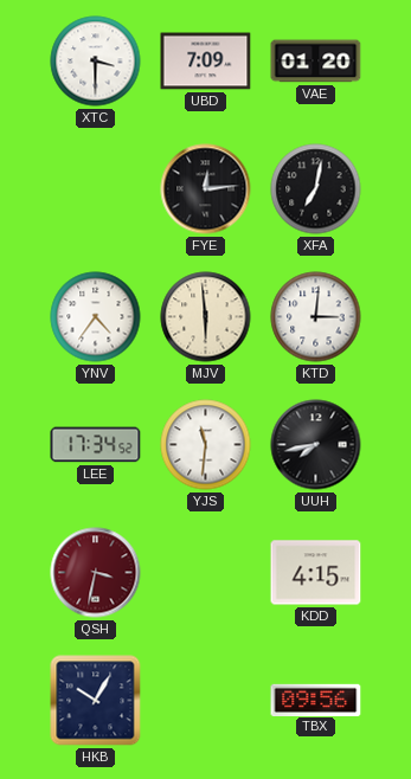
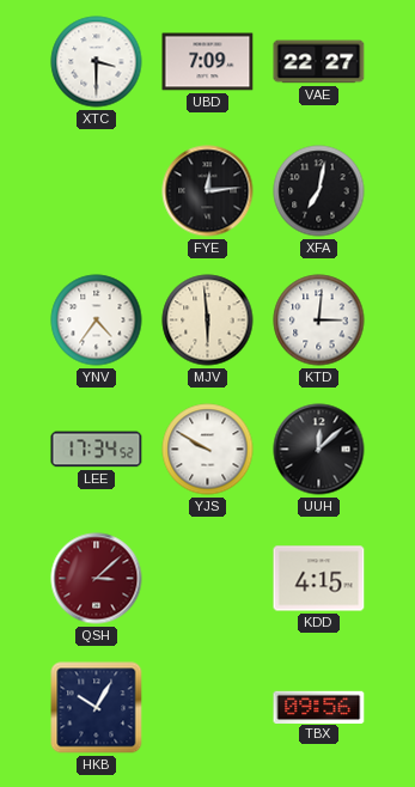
VAE: 01:20 -> 22:27
YJS: 11:31 -> 9:50
UUH: 7:43 -> 12:08
QSH: 3:32 -> 3:08
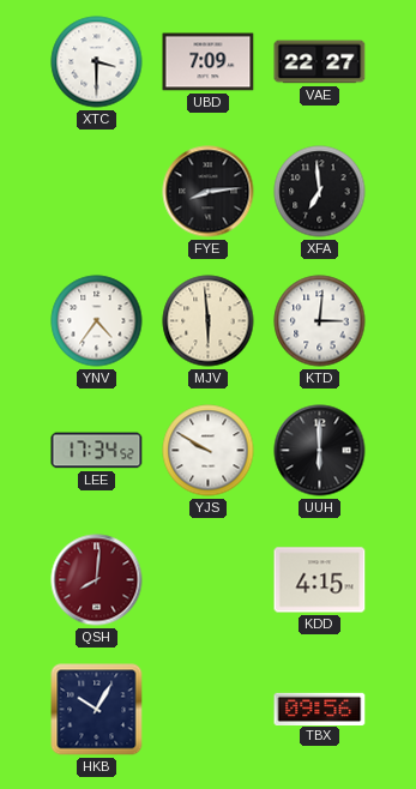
FYE: 12:14 -> 8:14
XFA: 7:02 -> 6:59
UUH: 12:08 -> 6:00
QSH: 3:08 -> 8:01
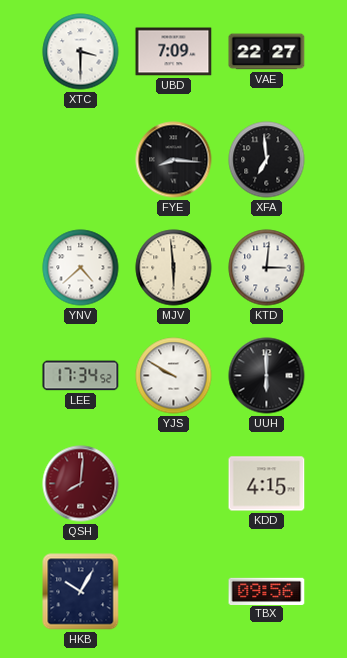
FYE: 8:14 -> 8:16
YNV: 4:36 -> 4:38
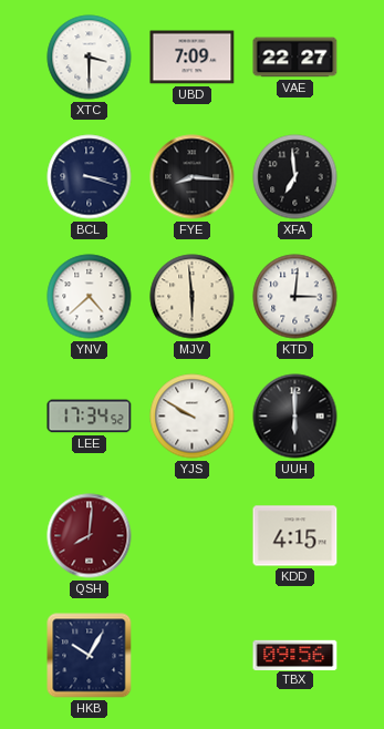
BCL: none -> 3:18
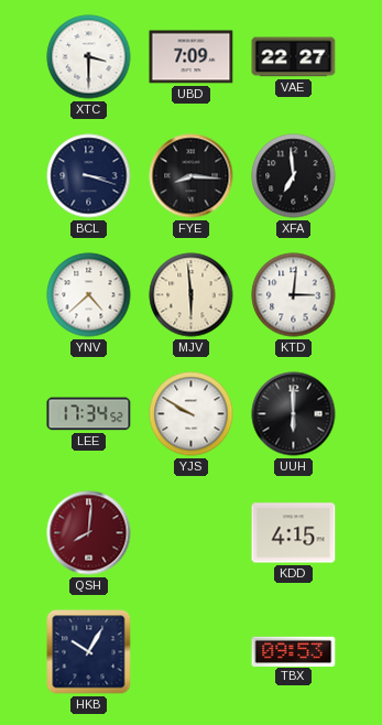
TBX: 09:56 -> 09:53
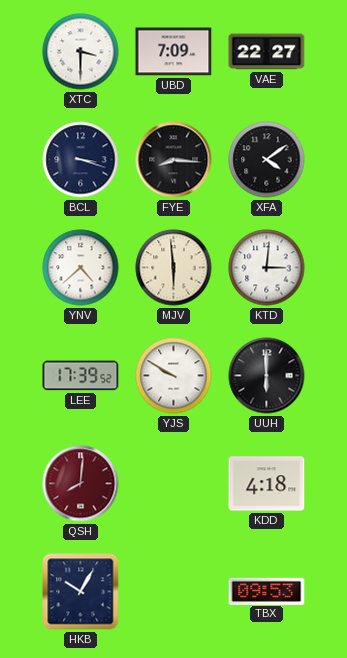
XFA: 6:59 -> 4:09
LEE: 17:34 -> 17:39
KDD: 4:15 -> 4:18
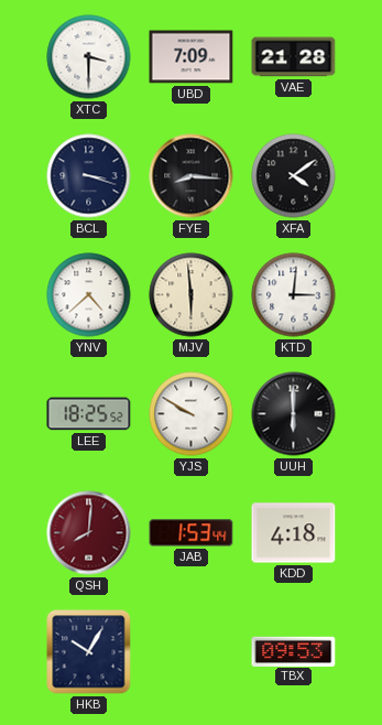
VAE: 22:27 -> 21:28
LEE: 17:39 -> 18:25
JAB: none -> 1:53
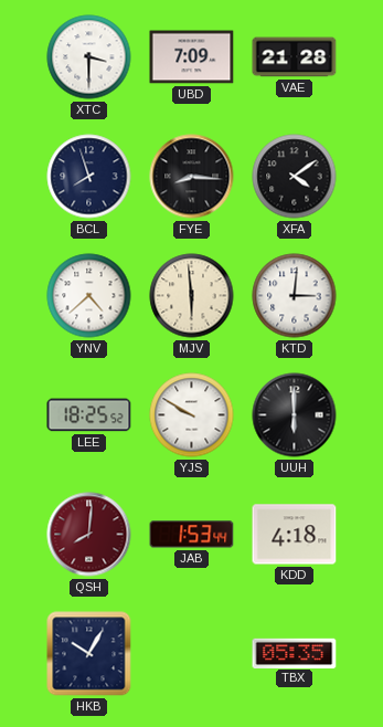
BCL: 3:18 -> 7:57
TBX: 09:53 -> 05:35
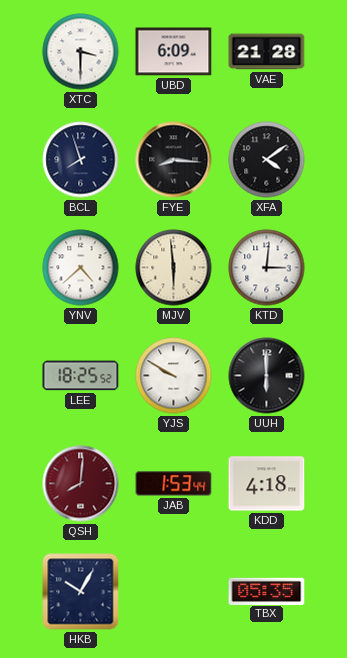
UBD: 7:09 -> 6:09
